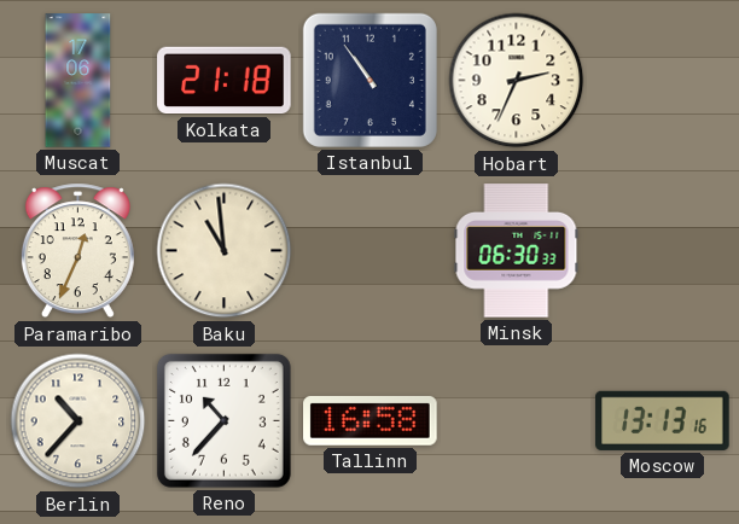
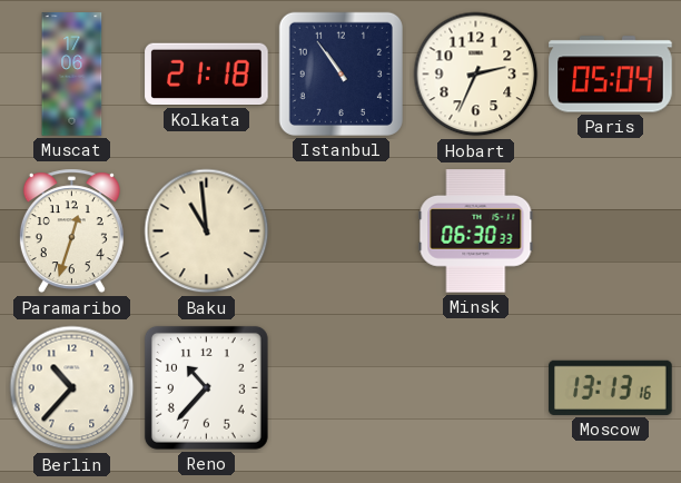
Paris: none -> 05:04
Paramaribo: 12:34 -> 12:33
Tallinn: 16:58 -> none
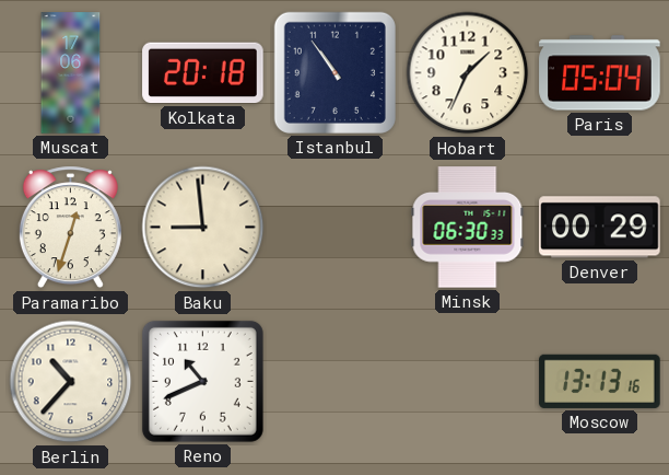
Kolkata: 21:18 -> 20:18
Hobart: 2:34 -> 1:34
Baku: 10:59 -> 8:59
Denver: none -> 00:29
Reno: 10:37 -> 10:41
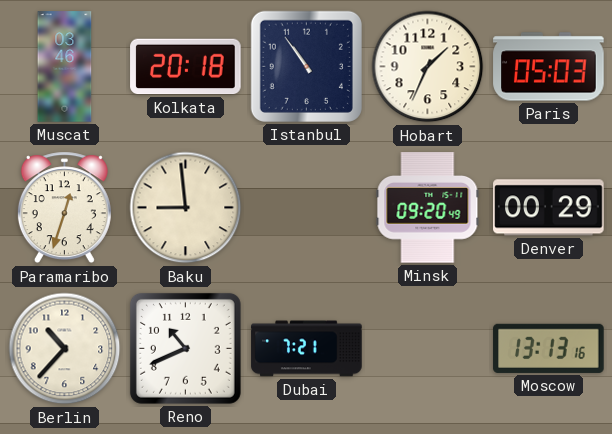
Muscat: 17:06 -> 03:46
Paris: 05:04 -> 05:03
Minsk: 06:30 -> 09:20
Dubai: none -> 7:21
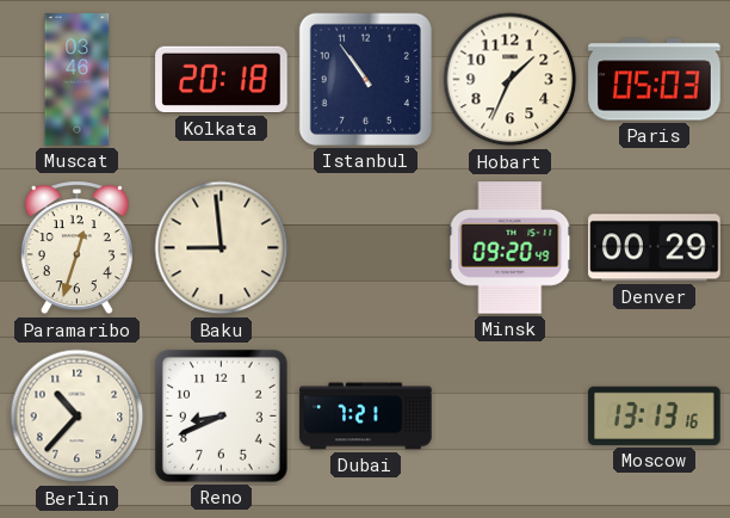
Reno: 10:41 -> 8:41
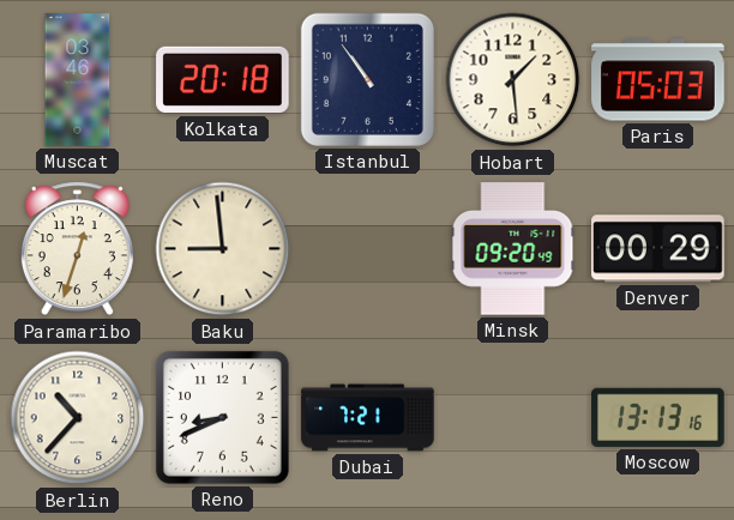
Hobart: 1:34 -> 1:29
